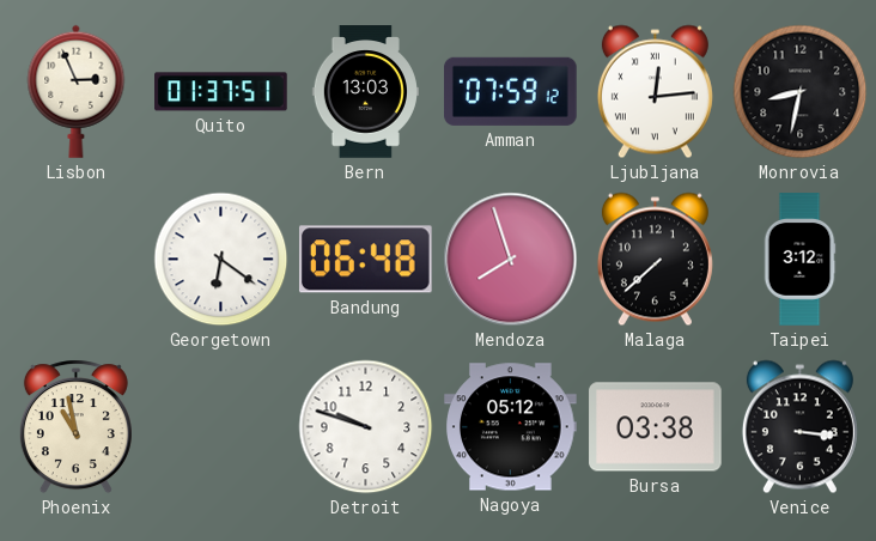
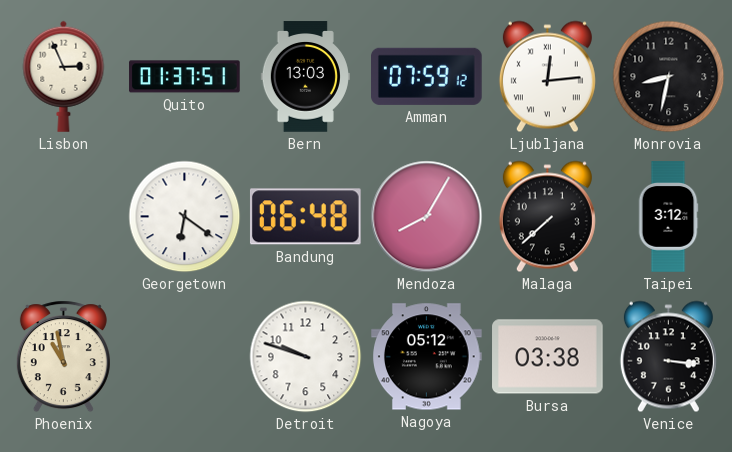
Mendoza: 7:57 -> 8:05
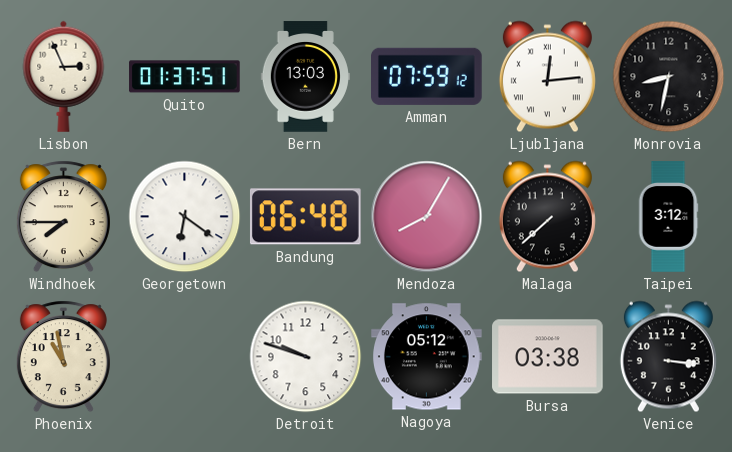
Windhoek: none -> 7:45
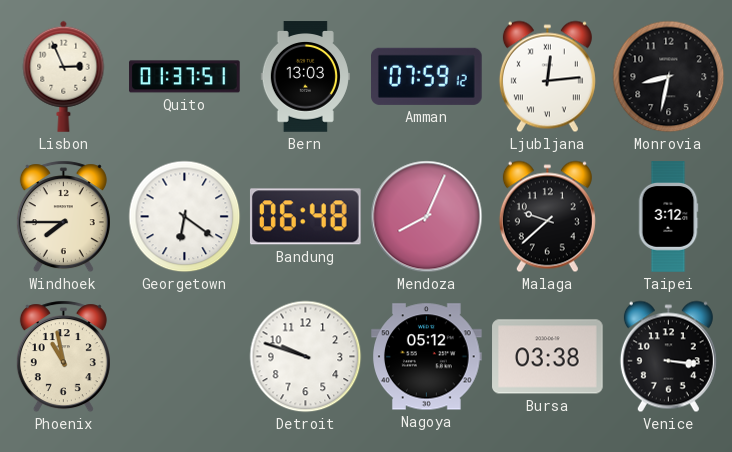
Mendoza: 8:05 -> 8:04
Malaga: 7:38 -> 9:38
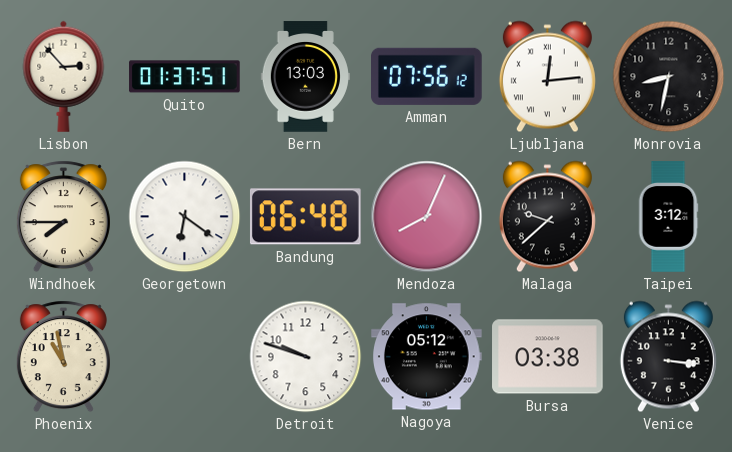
Lisbon: 2:56 -> 2:53
Amman: 07:59 -> 07:56
